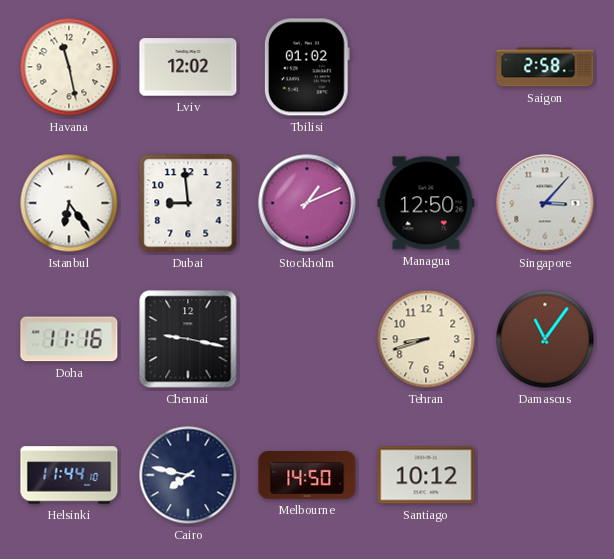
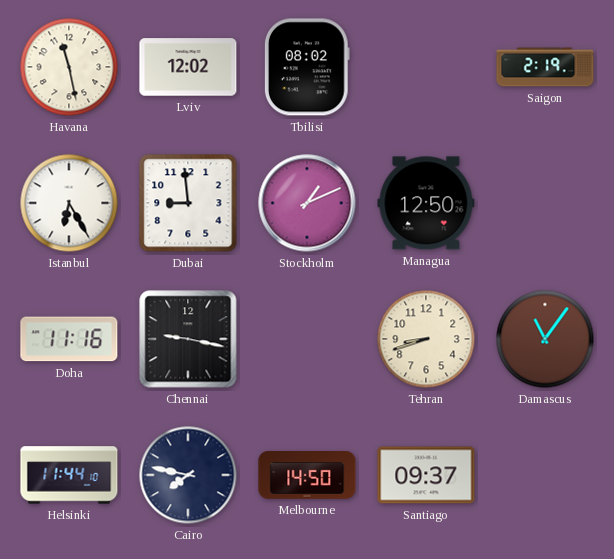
Tbilisi: 01:02 -> 08:02
Saigon: 2:58 -> 2:19
Istanbul: 6:24 -> 6:25
Singapore: 3:07 -> none
Santiago: 10:12 -> 09:37
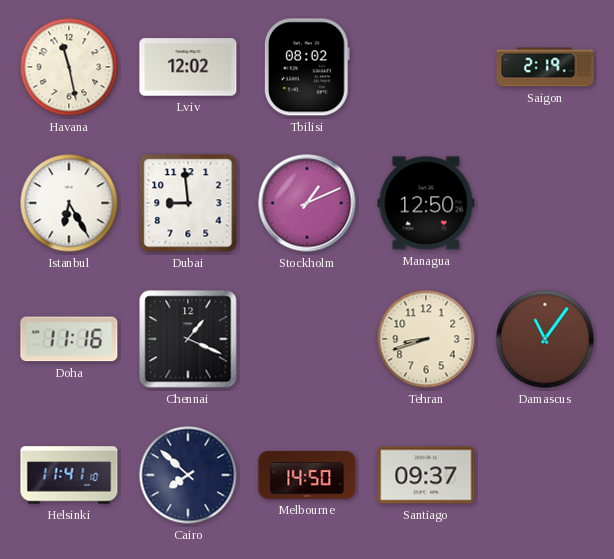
Chennai: 9:17 -> 1:19
Helsinki: 11:44 -> 11:41
Cairo: 7:47 -> 7:52
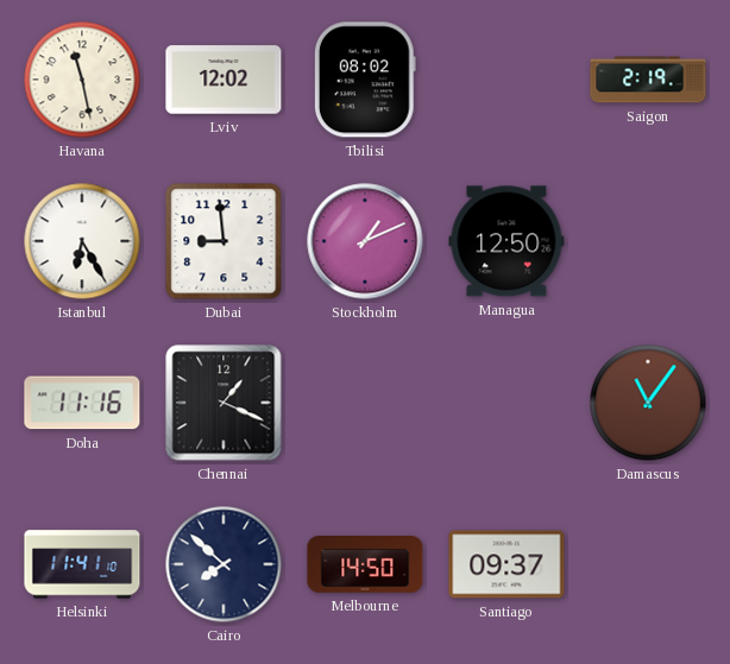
Tehran: 8:42 -> none
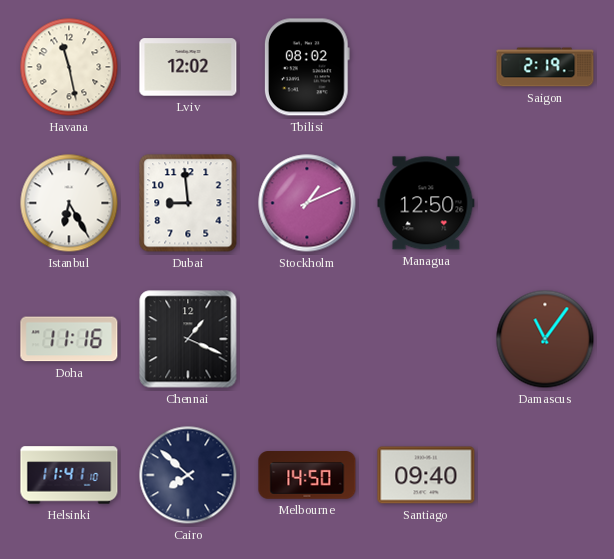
Santiago: 09:37 -> 09:40
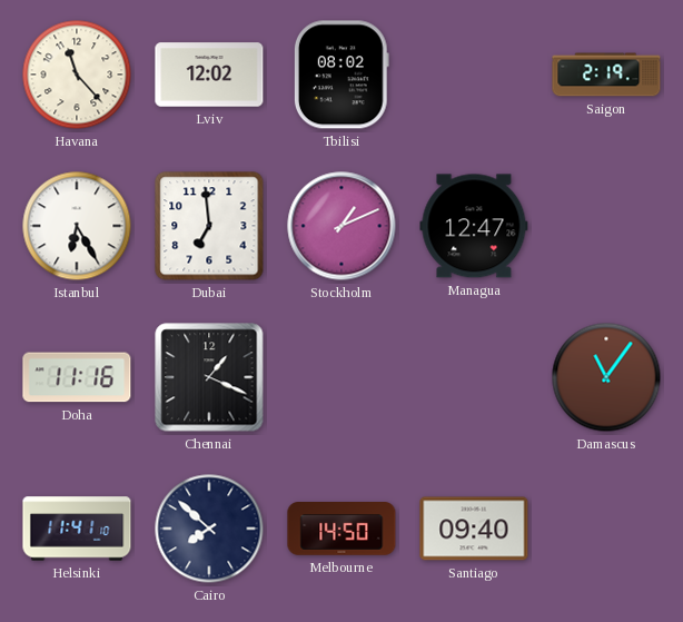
Havana: 11:28 -> 11:23
Dubai: 8:59 -> 6:59
Managua: 12:50 -> 12:47
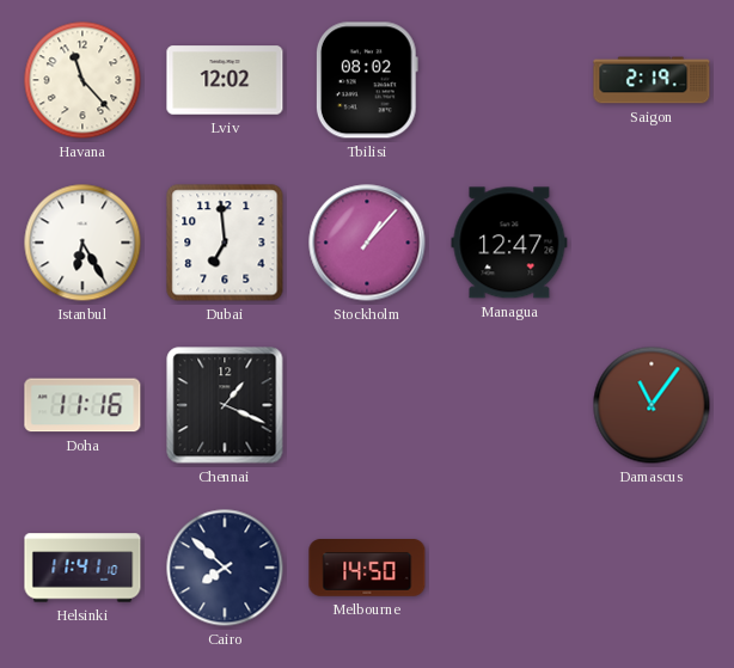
Stockholm: 1:11 -> 1:07
Santiago: 09:40 -> none
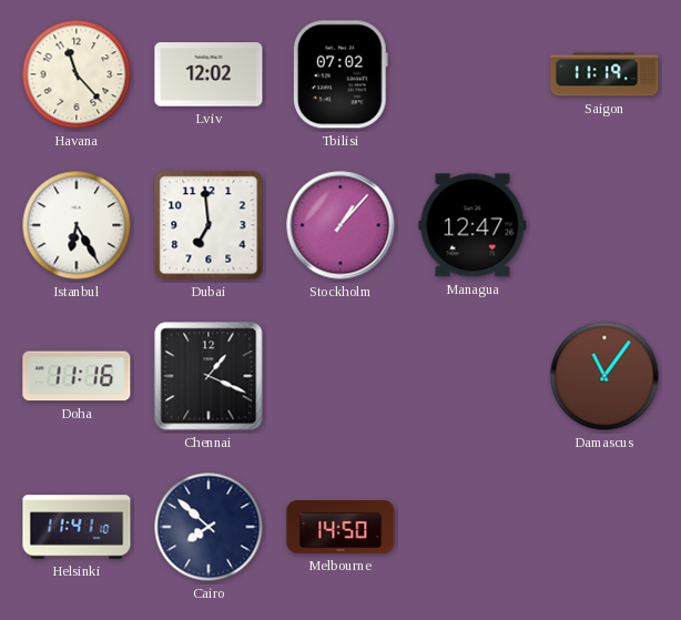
Tbilisi: 08:02 -> 07:02
Saigon: 2:19 -> 11:19
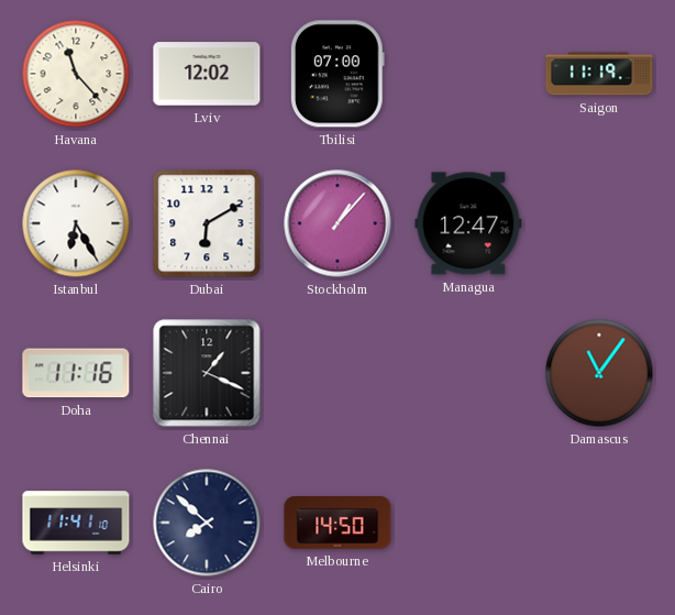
Tbilisi: 07:02 -> 07:00
Dubai: 6:59 -> 6:10
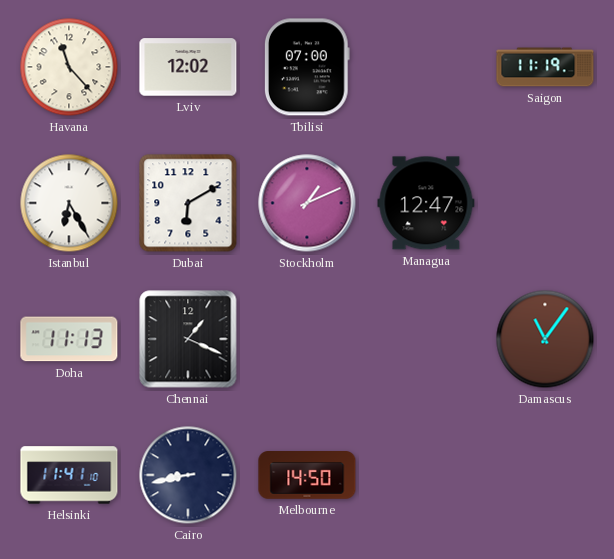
Stockholm: 1:07 -> 1:11
Doha: 11:16 -> 11:13
Cairo: 7:52 -> 8:43
